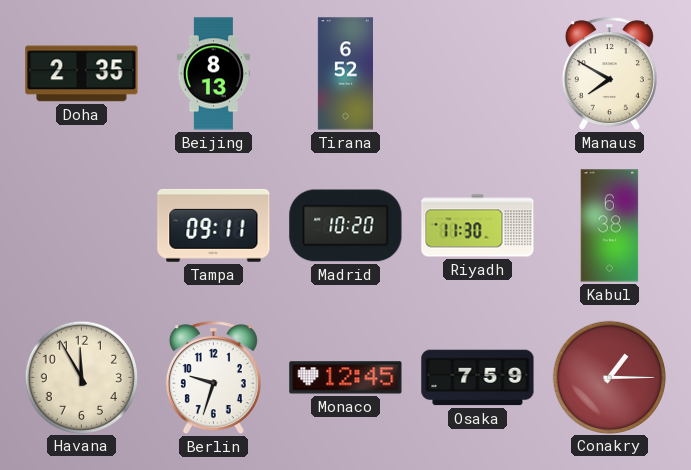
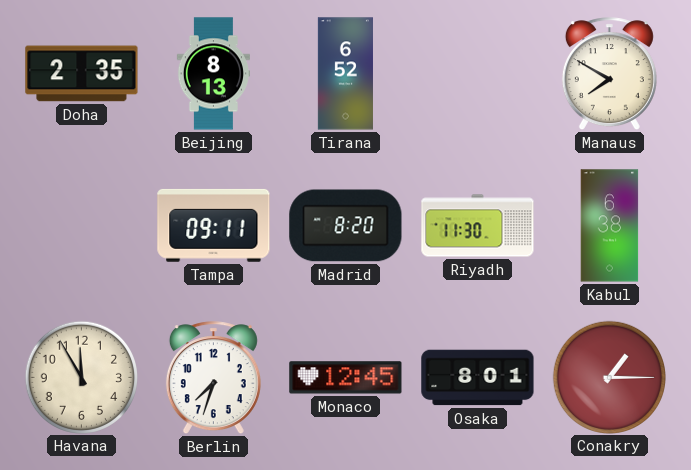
Madrid: 10:20 -> 8:20
Berlin: 9:33 -> 7:33
Osaka: 7:59 -> 8:01
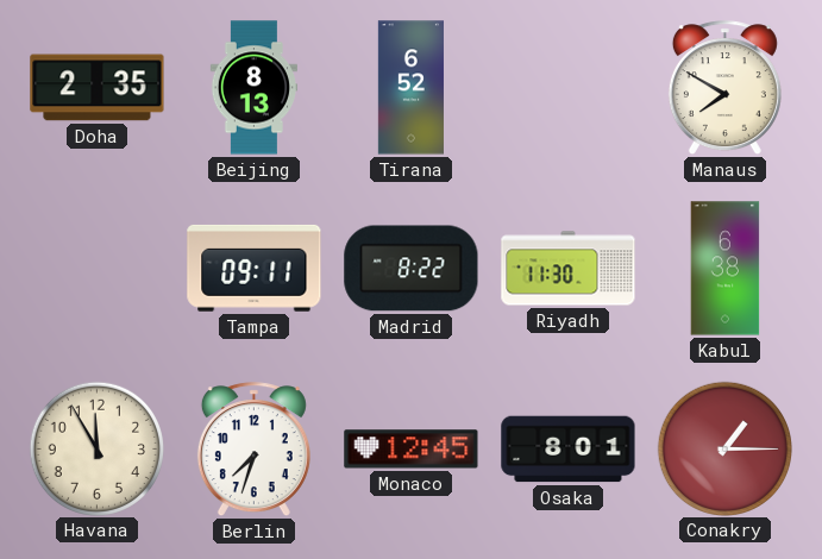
Madrid: 8:20 -> 8:22
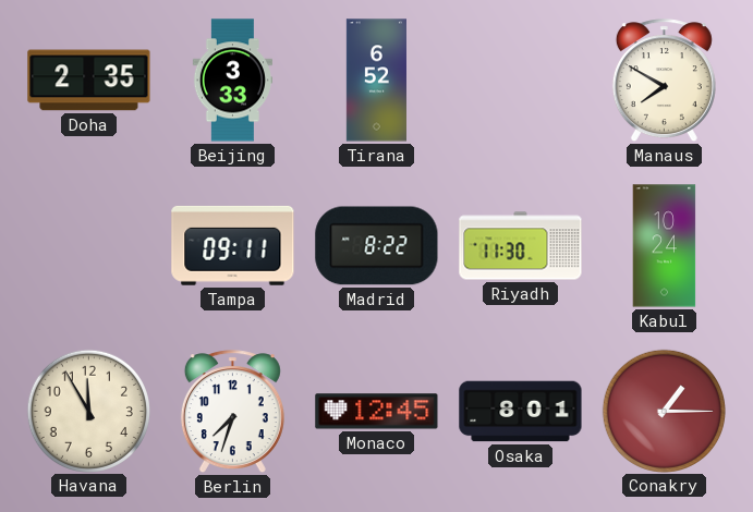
Beijing: 8:13 -> 3:33
Kabul: 6:38 -> 10:24
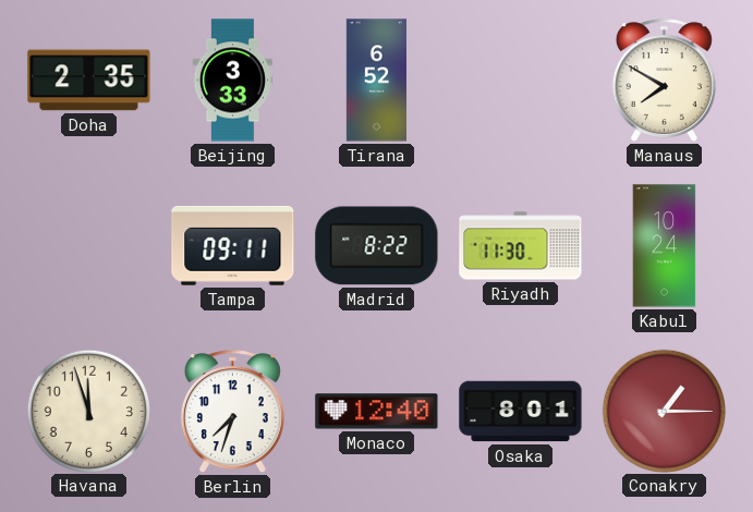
Havana: 11:55 -> 11:57
Monaco: 12:45 -> 12:40
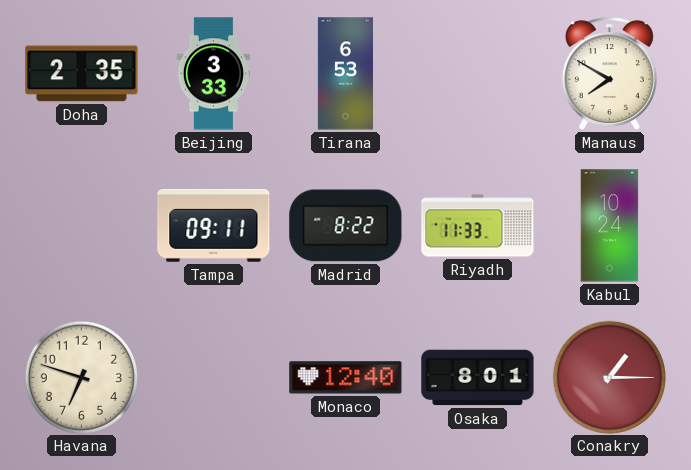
Tirana: 6:52 -> 6:53
Riyadh: 11:30 -> 11:33
Havana: 11:57 -> 6:48
Berlin: 7:33 -> none
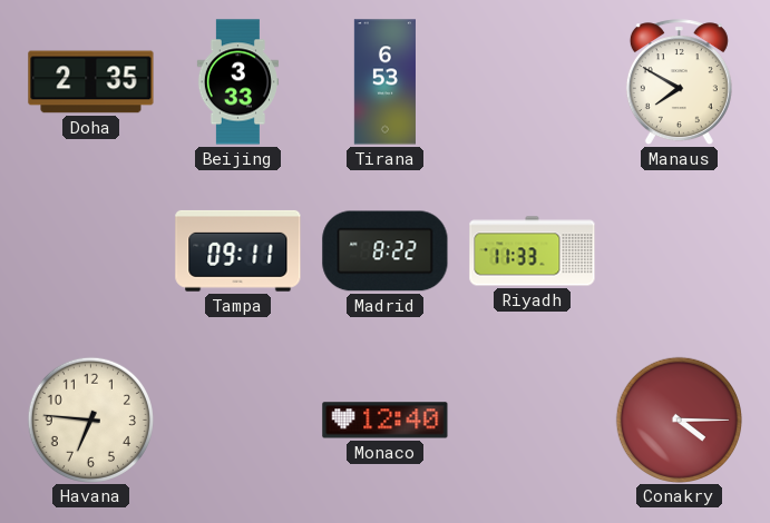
Kabul: 10:24 -> none
Havana: 6:48 -> 6:46
Osaka: 8:01 -> none
Conakry: 1:15 -> 4:15
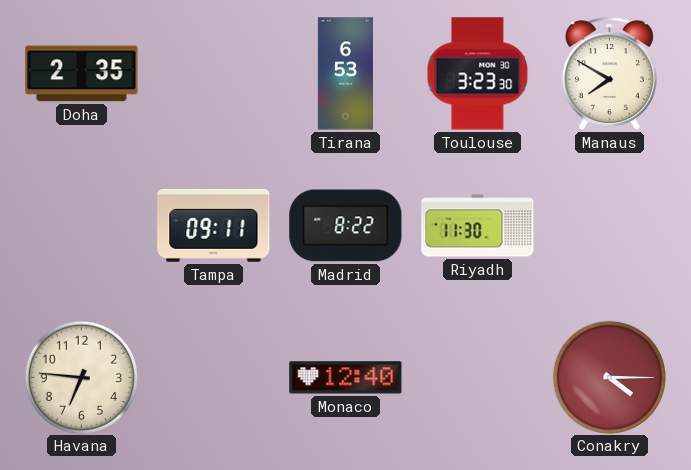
Beijing: 3:33 -> none
Toulouse: none -> 3:23
Riyadh: 11:33 -> 11:30
